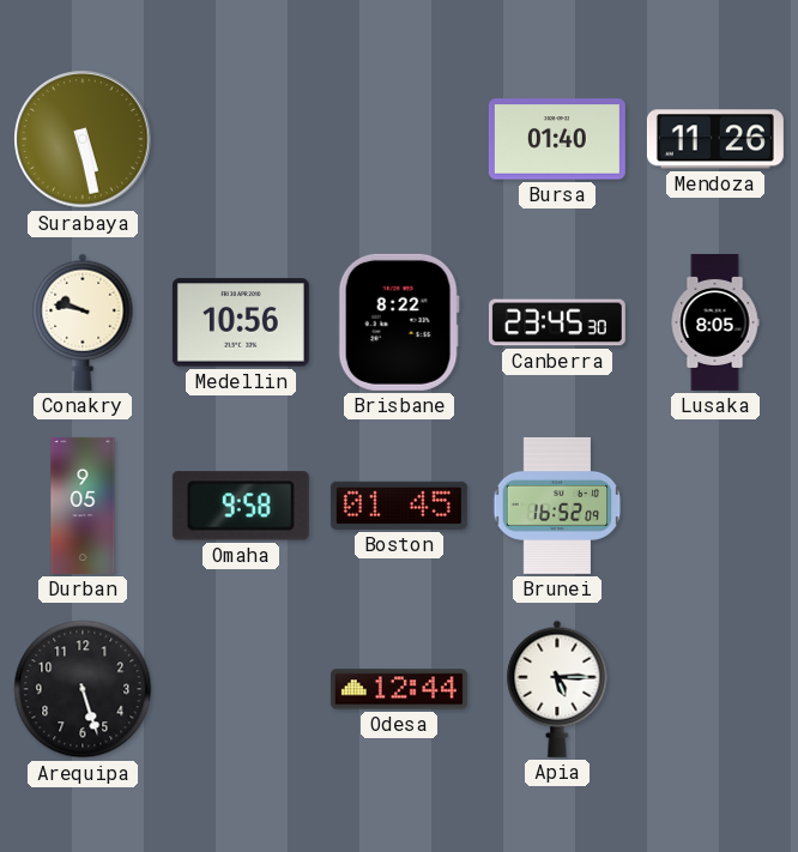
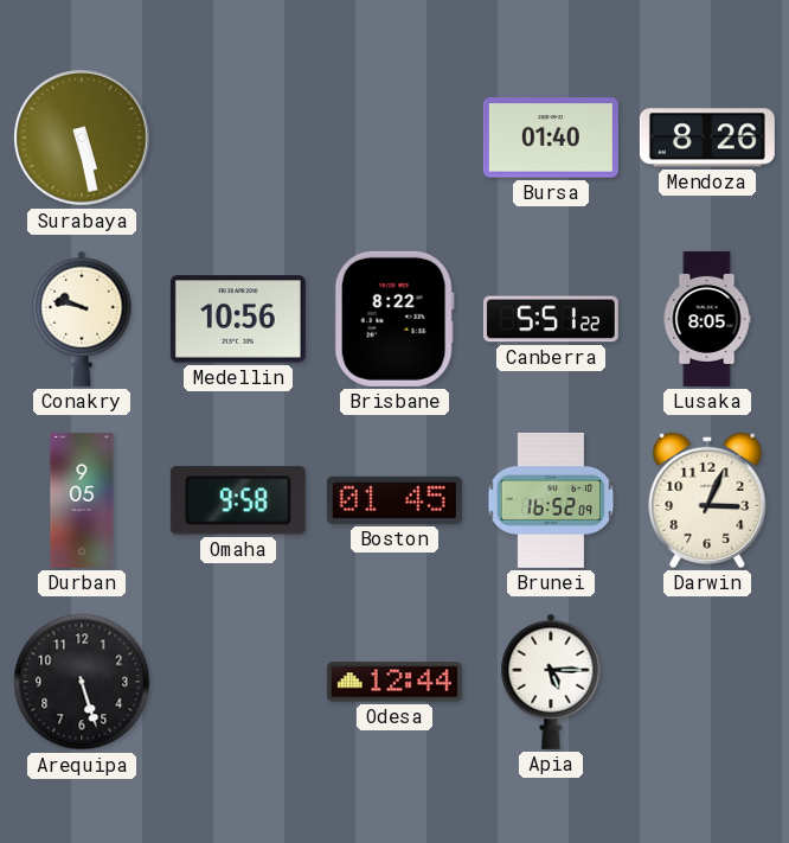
Mendoza: 11:26 -> 8:26
Canberra: 23:45 -> 5:51
Darwin: none -> 3:04
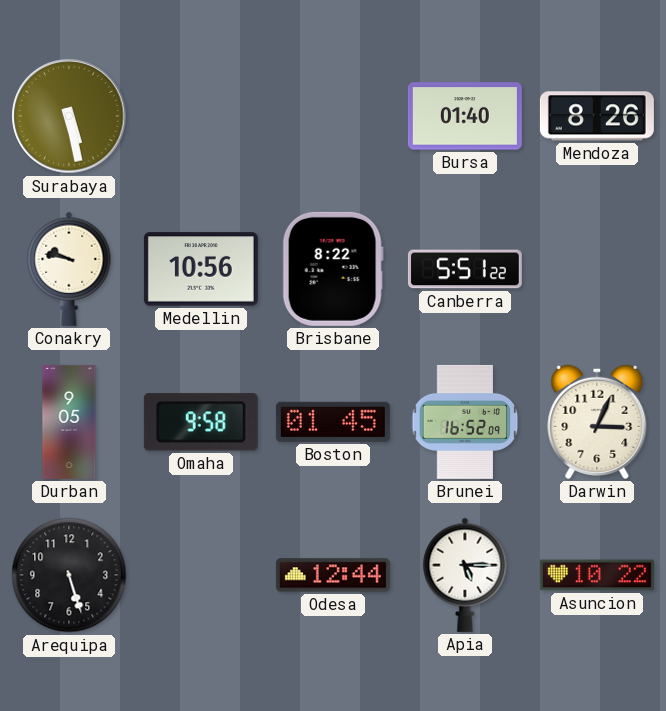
Lusaka: 8:05 -> none
Asuncion: none -> 10:22
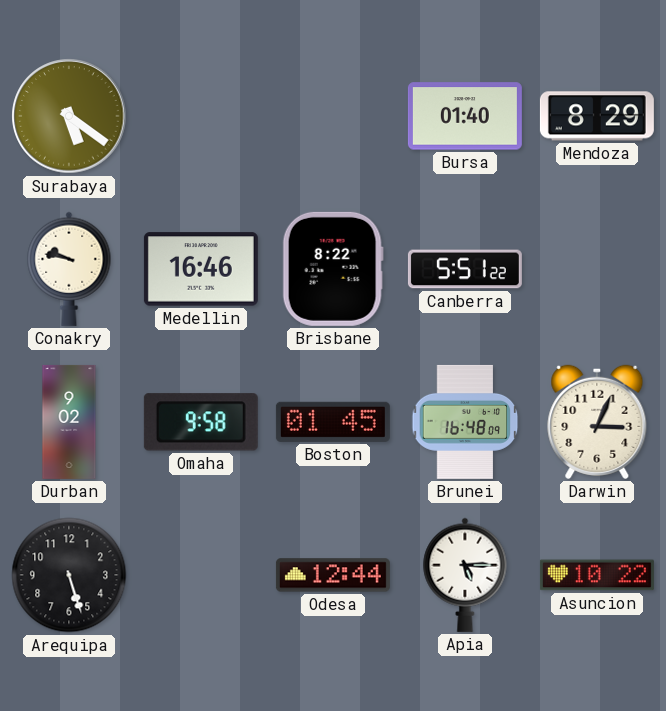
Surabaya: 5:28 -> 5:21
Mendoza: 8:26 -> 8:29
Medellin: 10:56 -> 16:46
Durban: 9:05 -> 9:02
Brunei: 16:52 -> 16:48
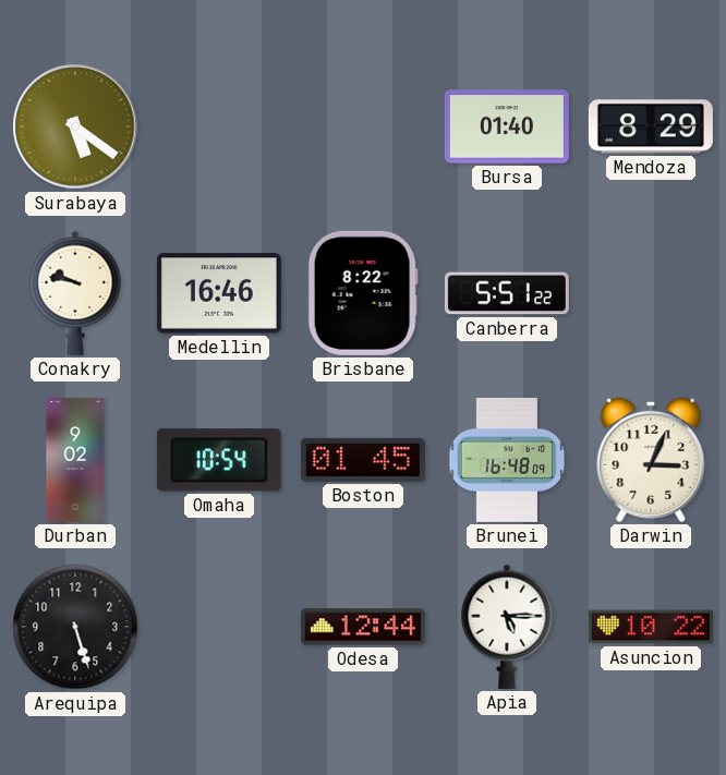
Omaha: 9:58 -> 10:54
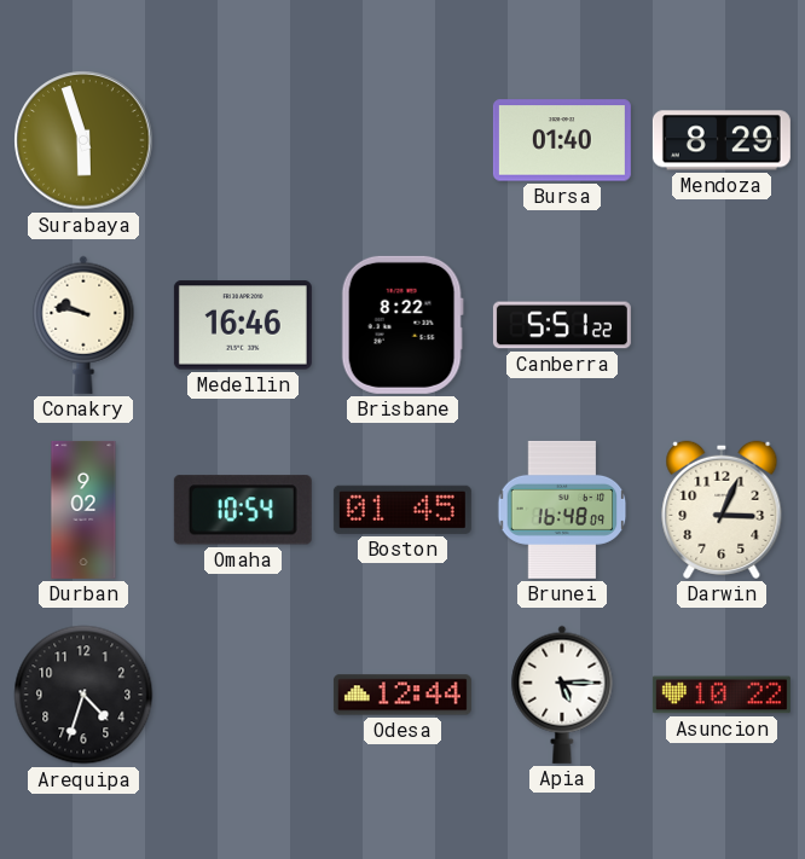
Surabaya: 5:21 -> 5:57
Arequipa: 5:27 -> 4:33
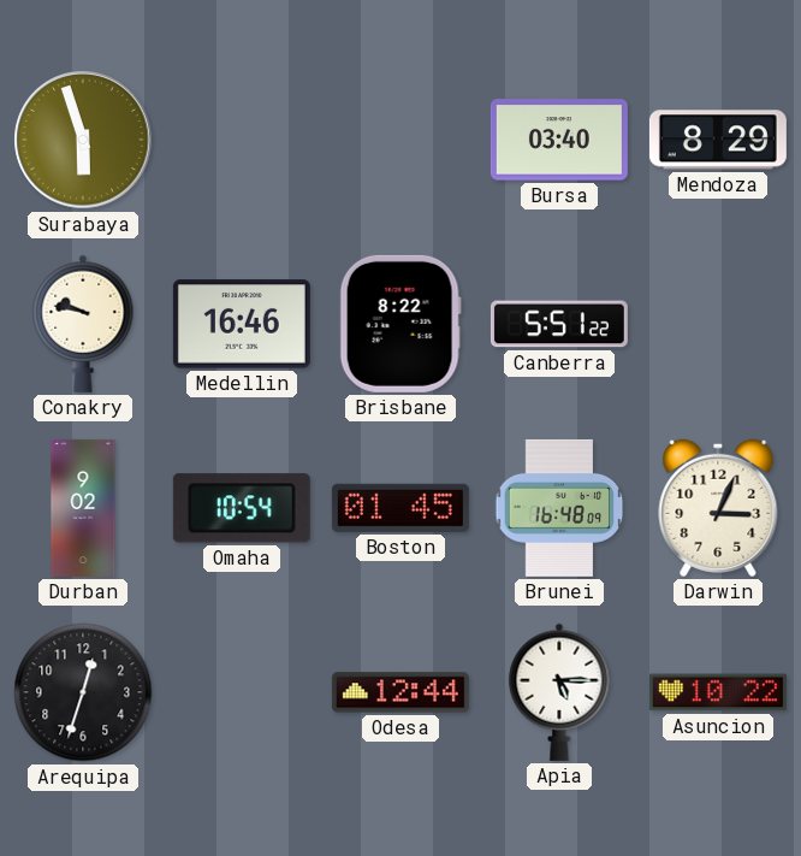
Bursa: 01:40 -> 03:40
Arequipa: 4:33 -> 12:33
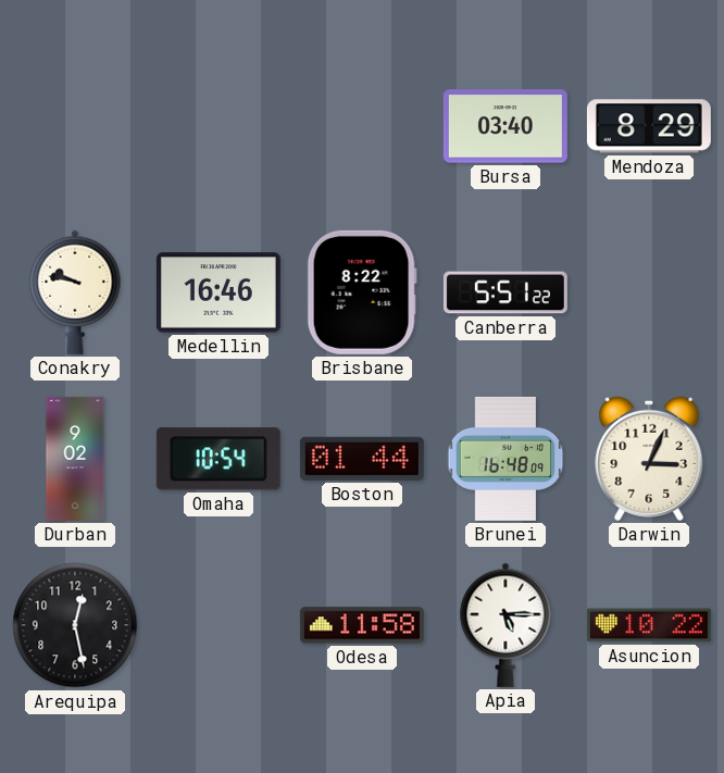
Surabaya: 5:57 -> none
Boston: 01:45 -> 01:44
Arequipa: 12:33 -> 12:28
Odesa: 12:44 -> 11:58
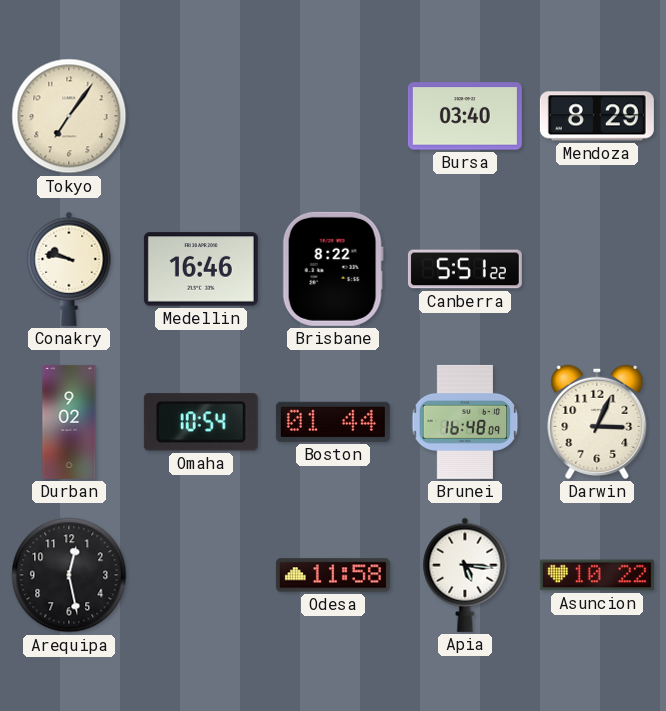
Tokyo: none -> 7:06
Apia: 5:15 -> 5:16
